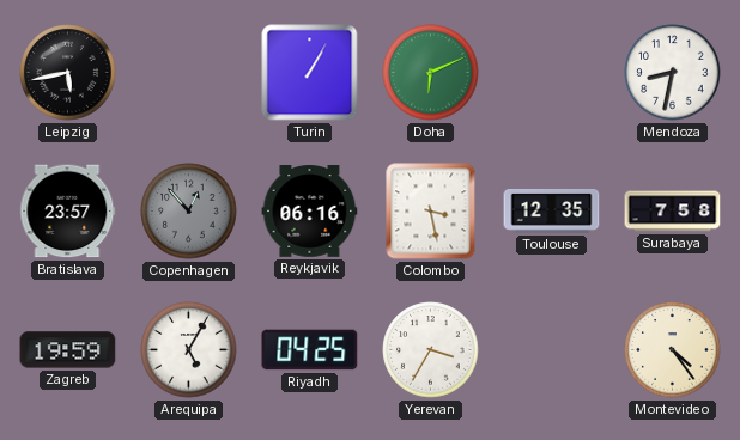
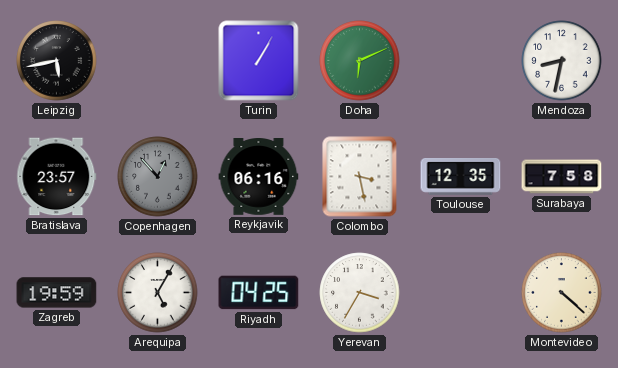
Montevideo: 4:24 -> 4:22
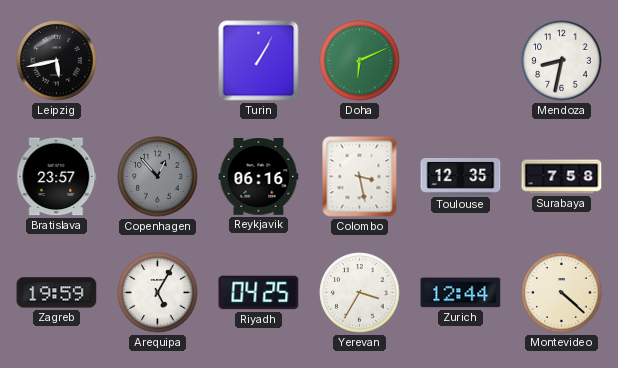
Zurich: none -> 12:44
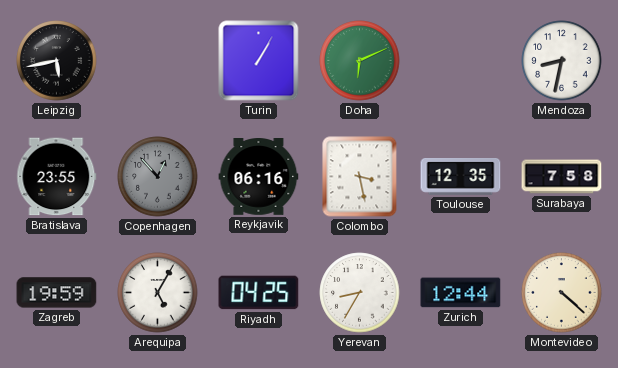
Bratislava: 23:57 -> 23:55
Yerevan: 3:35 -> 8:35
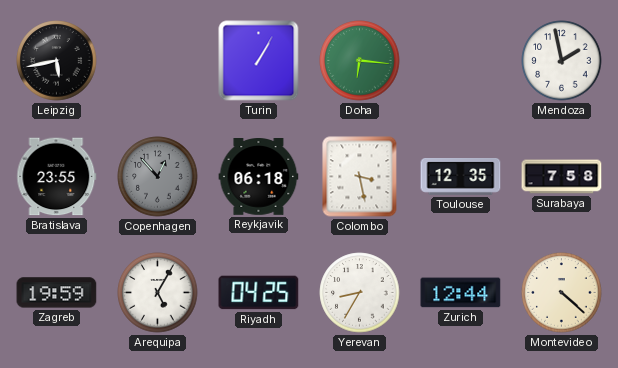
Doha: 6:11 -> 6:16
Mendoza: 8:32 -> 1:58
Reykjavik: 06:16 -> 06:18
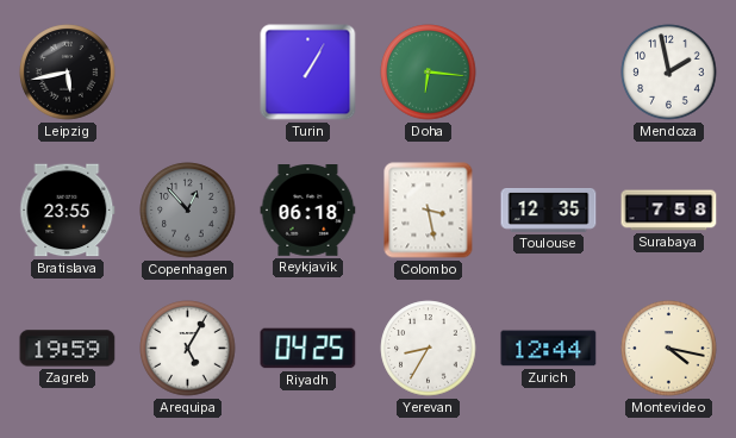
Montevideo: 4:22 -> 4:17
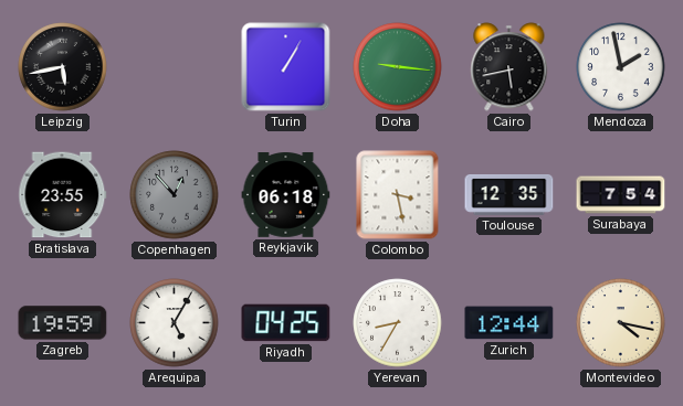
Doha: 6:16 -> 9:16
Cairo: none -> 5:43
Surabaya: 7:58 -> 7:54
